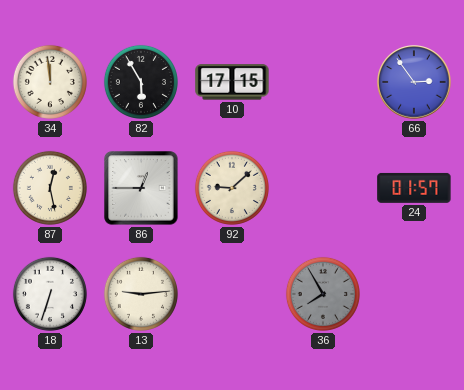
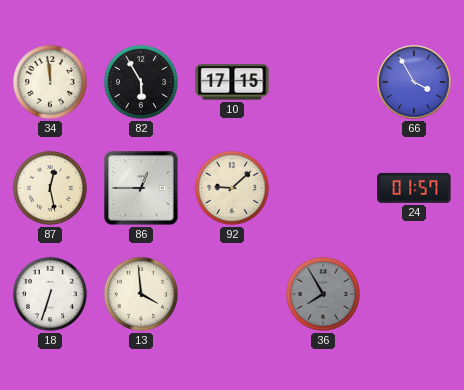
66: 2:54 -> 3:55
13: 9:14 -> 3:59
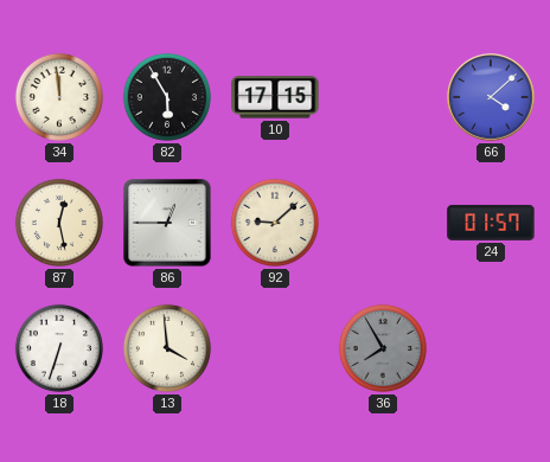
66: 3:55 -> 4:08
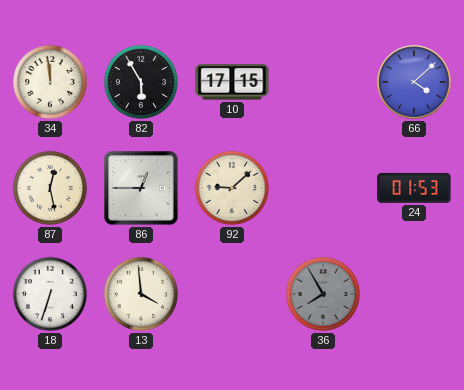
24: 01:57 -> 01:53
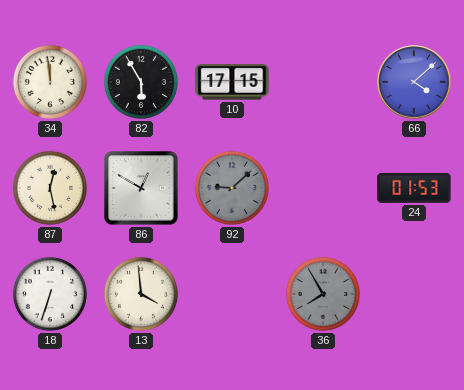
86: 12:45 -> 12:50
92 dial: cream -> grey
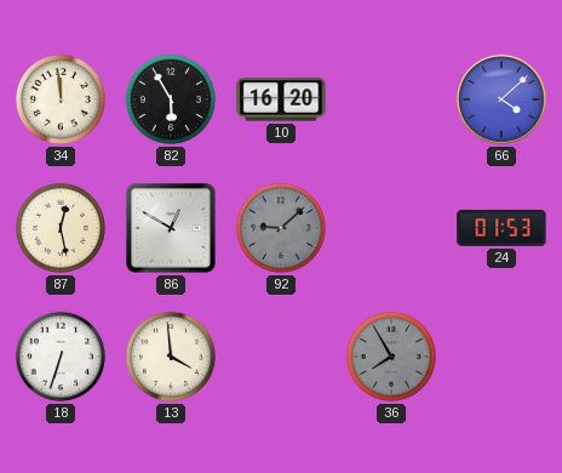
10: 17:15 -> 16:20
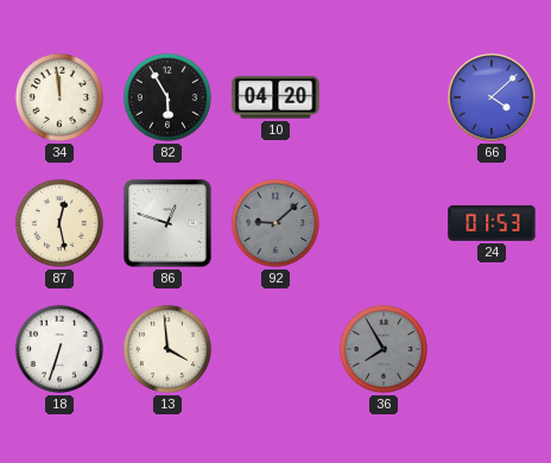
10: 16:20 -> 04:20
86: 12:50 -> 12:48
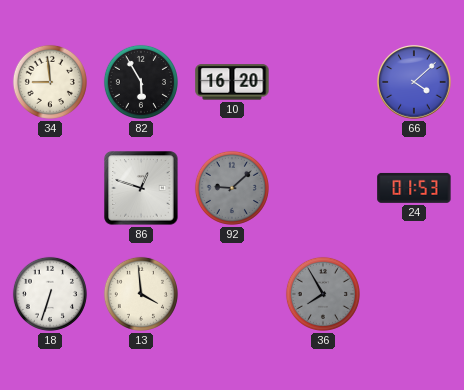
34: 11:59 -> 8:59
10: 04:20 -> 16:20
87: 12:28 -> none
